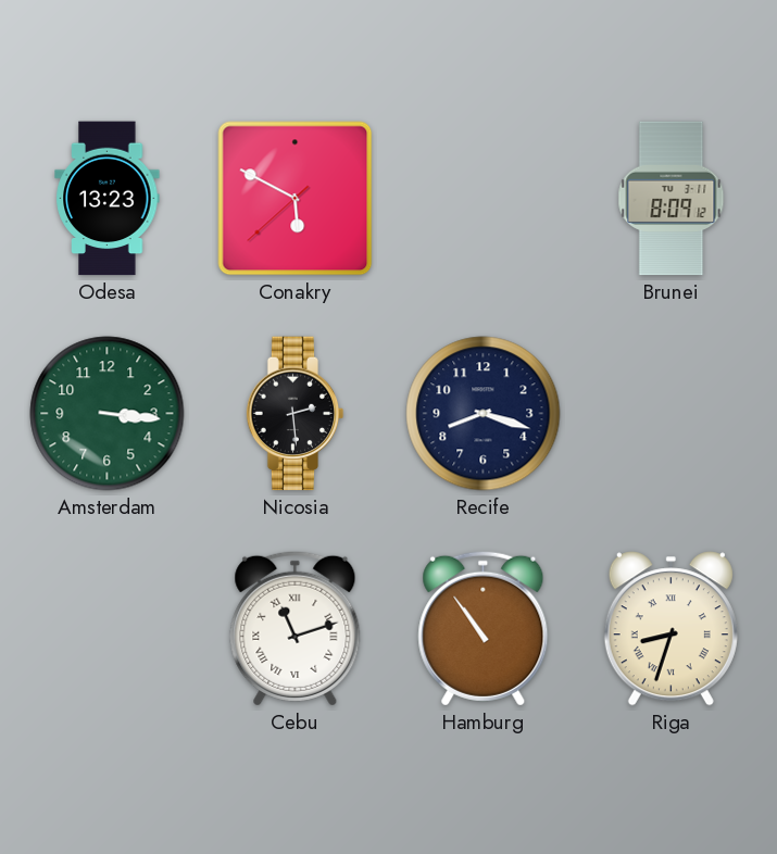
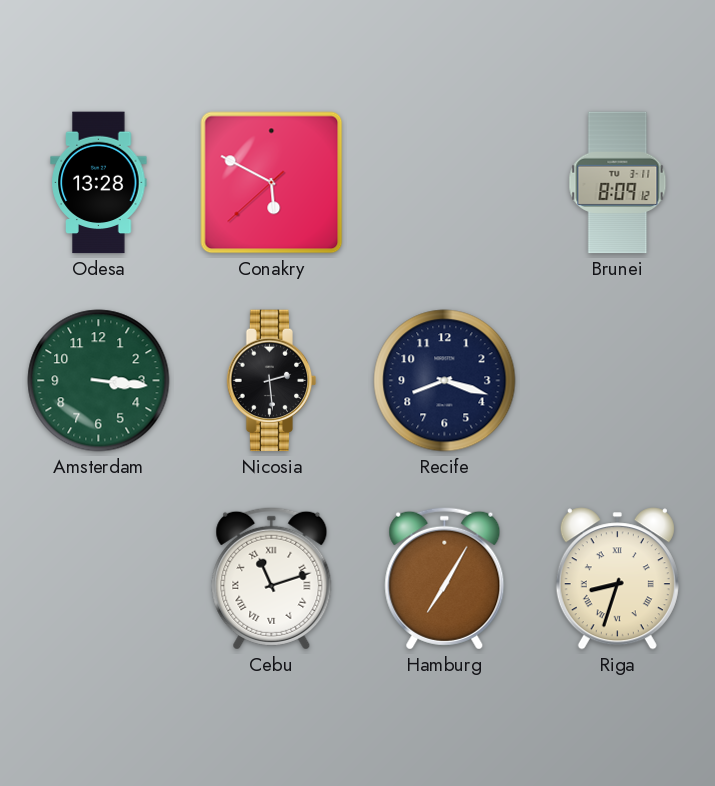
Odesa: 13:23 -> 13:28
Hamburg: 10:54 -> 7:05
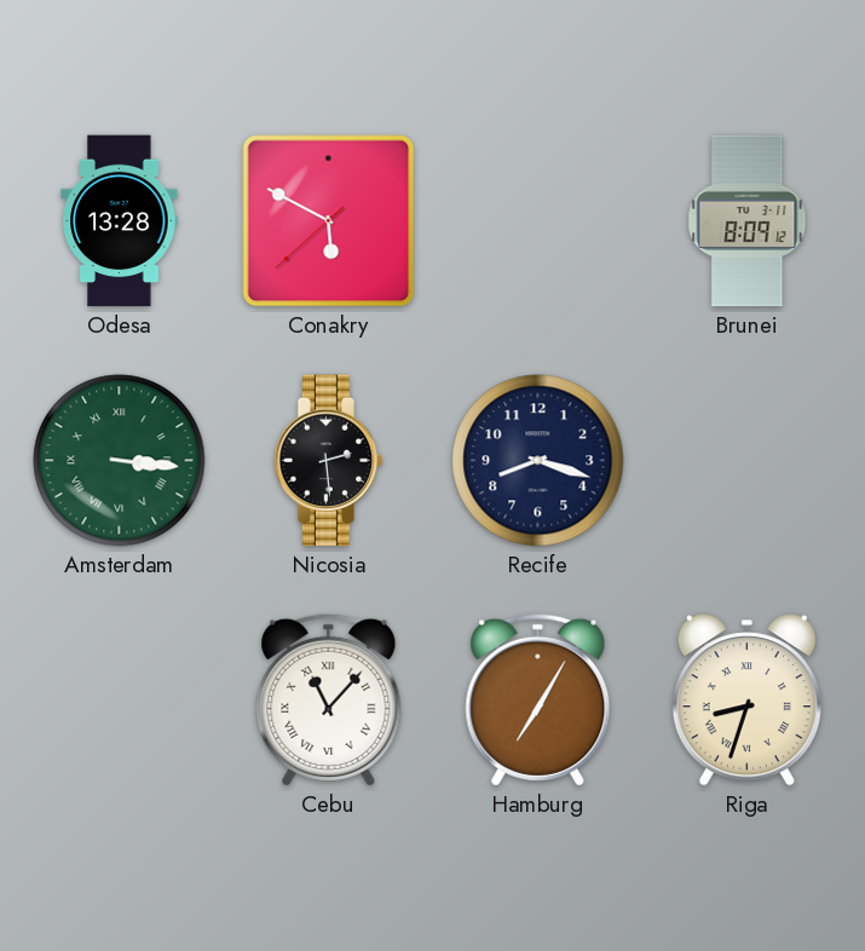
Amsterdam numerals: Arabic -> Roman
Cebu: 11:12 -> 11:07
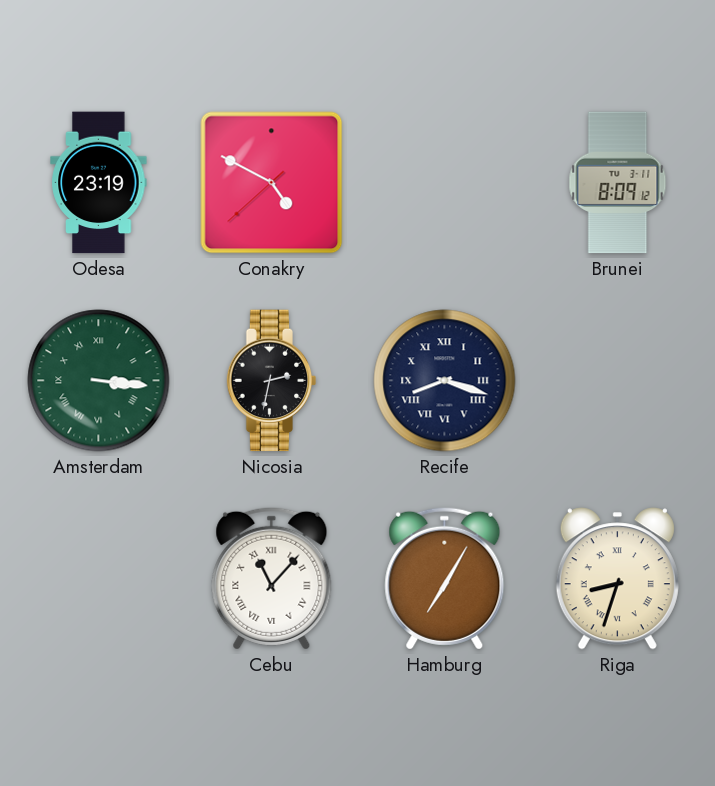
Odesa: 13:28 -> 23:19
Conakry: 5:49 -> 4:49
Nicosia: 2:29 -> 2:32
Recife numerals: Arabic -> Roman
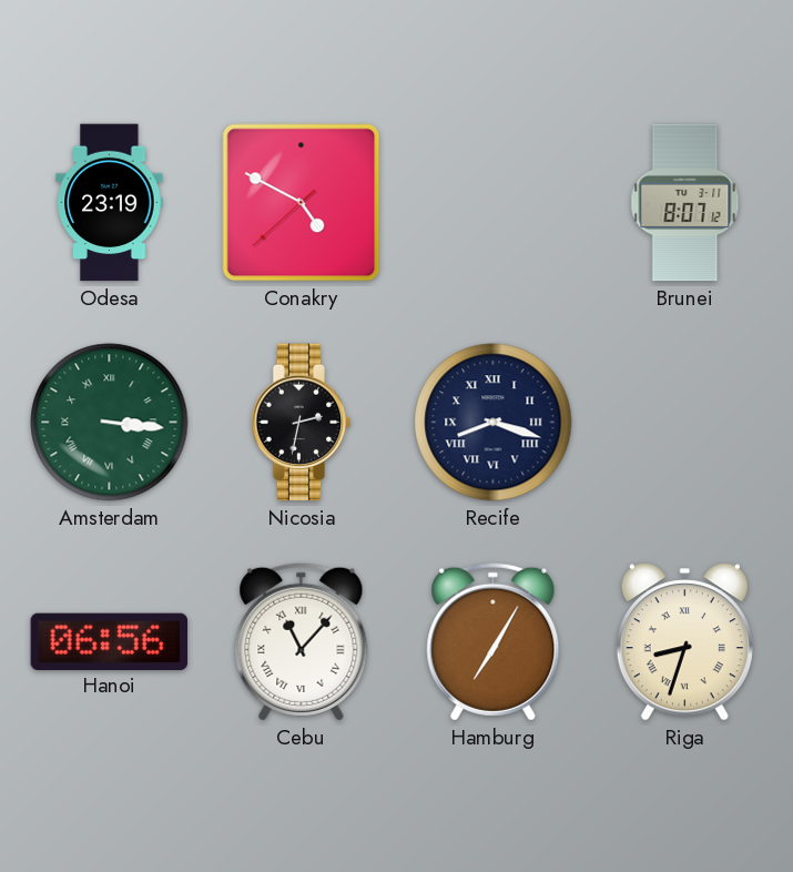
Brunei: 8:09 -> 8:07
Hanoi: none -> 06:56
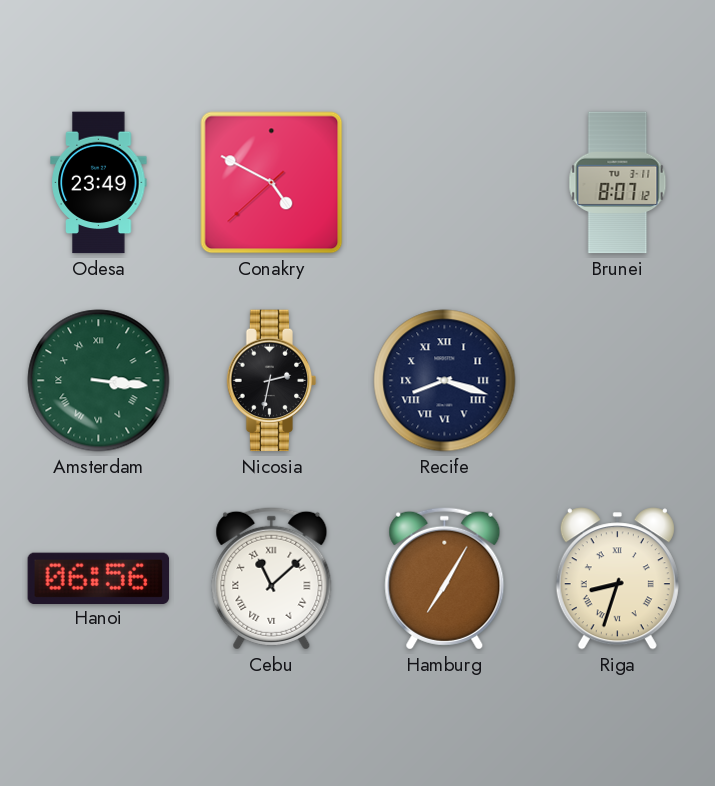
Odesa: 23:19 -> 23:49
Cebu: 11:07 -> 11:08
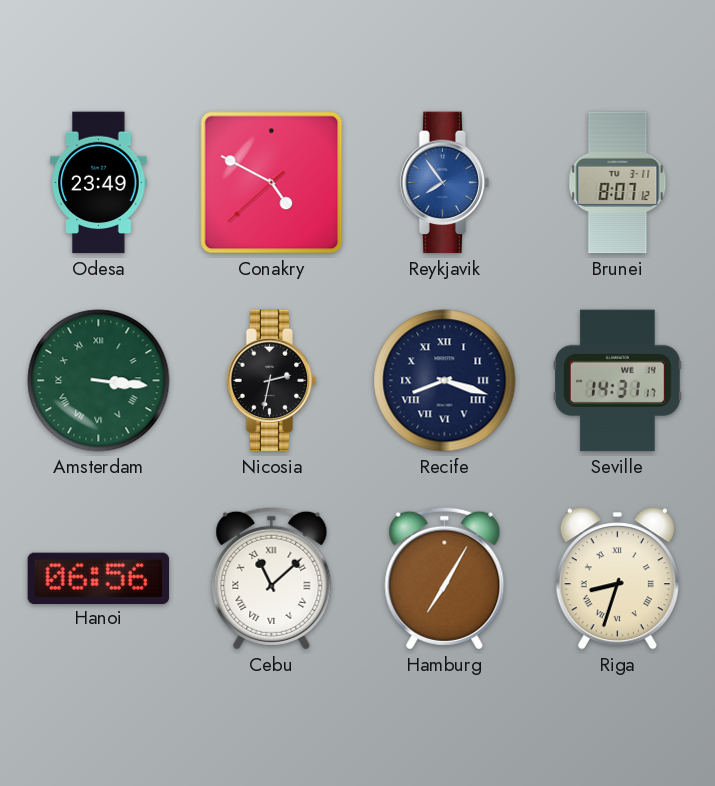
Reykjavik: none -> 7:54
Seville: none -> 14:31
